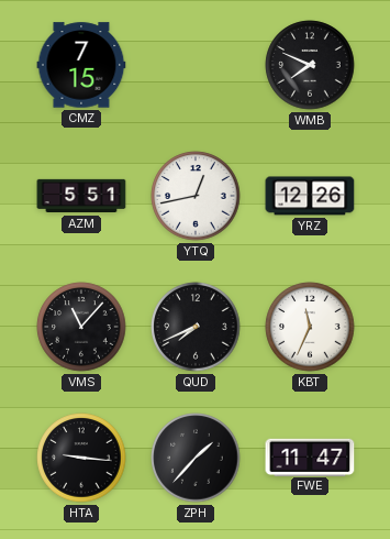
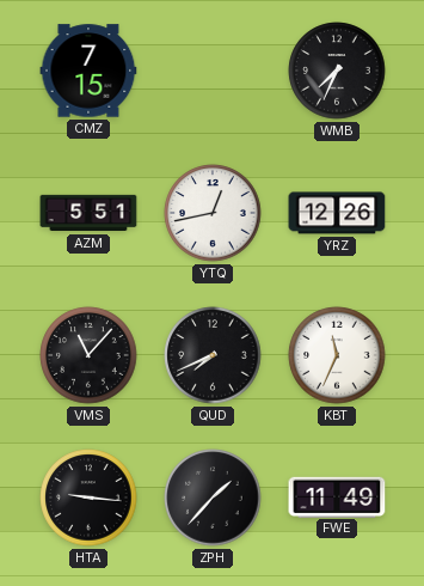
WMB: 7:49 -> 7:34
FWE: 11:47 -> 11:49
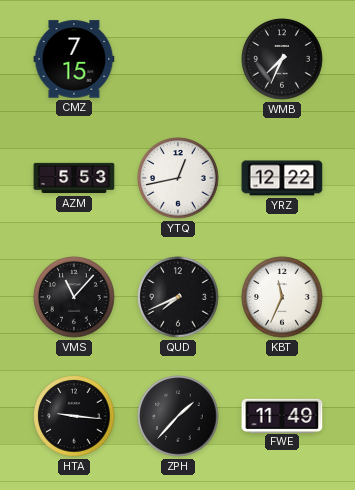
AZM: 5:51 -> 5:53
YRZ: 12:26 -> 12:22
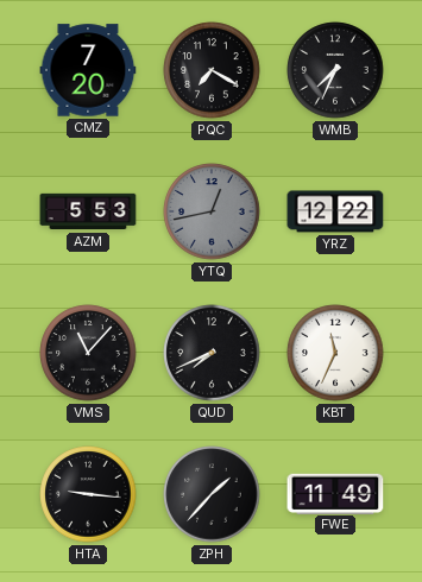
CMZ: 7:15 -> 7:20
PQC: none -> 7:20
YTQ dial: white -> grey
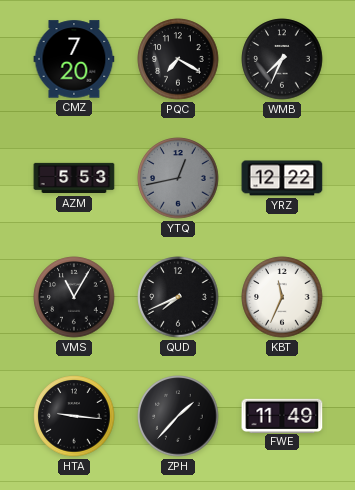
VMS: 11:07 -> 11:05
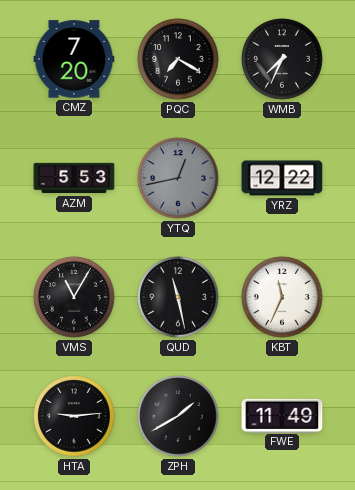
QUD: 7:41 -> 11:28
HTA: 9:16 -> 9:14
ZPH: 1:37 -> 1:40
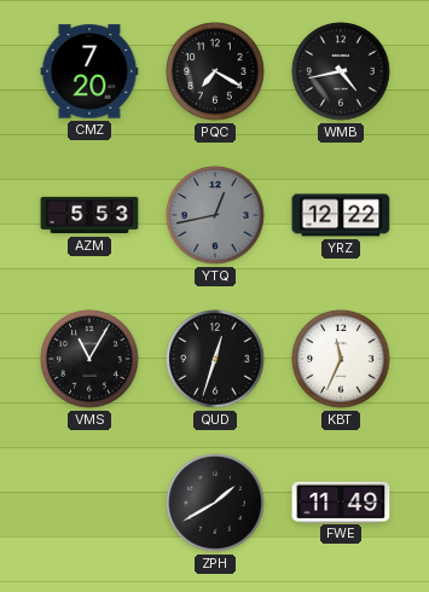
WMB: 7:34 -> 4:43
QUD: 11:28 -> 12:33
HTA: 9:14 -> none
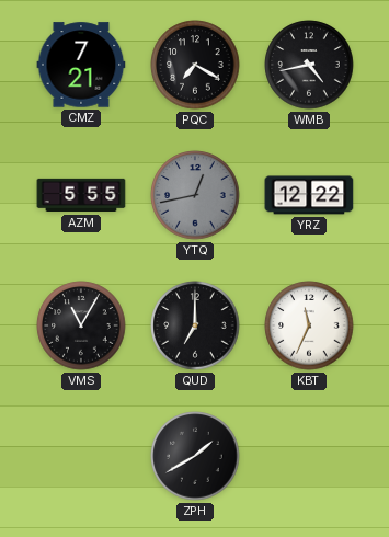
CMZ: 7:20 -> 7:21
AZM: 5:53 -> 5:55
QUD: 12:33 -> 7:00
FWE: 11:49 -> none
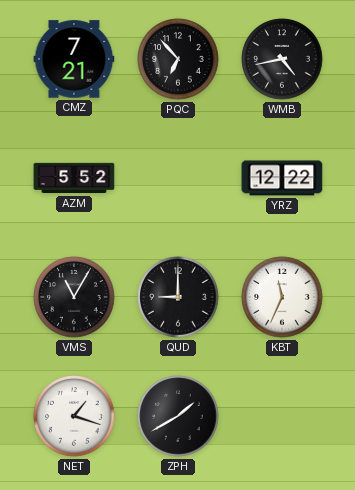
PQC: 7:20 -> 6:53
AZM: 5:55 -> 5:52
YTQ: 12:43 -> none
QUD: 7:00 -> 9:00
NET: none -> 1:18
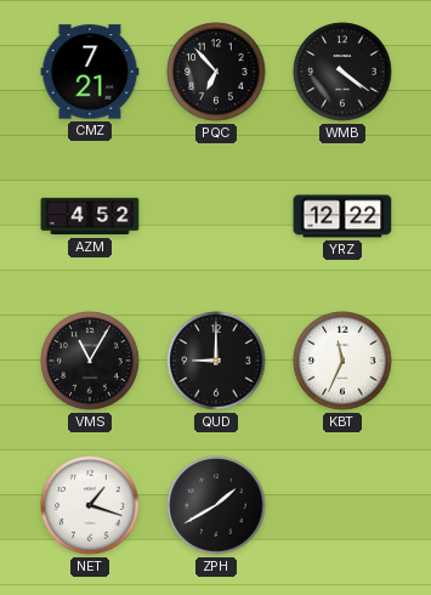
WMB: 4:43 -> 4:21
AZM: 5:52 -> 4:52
